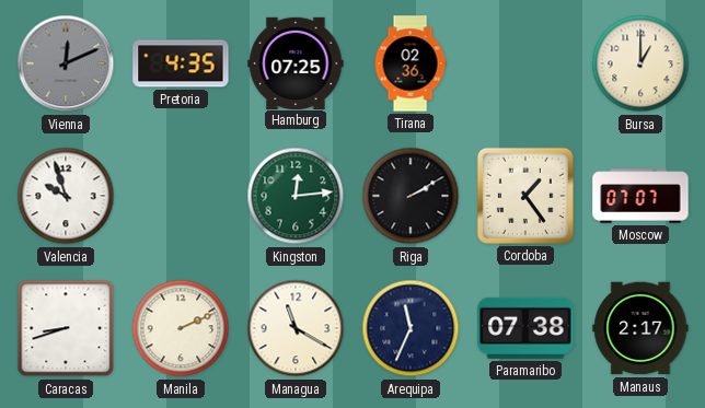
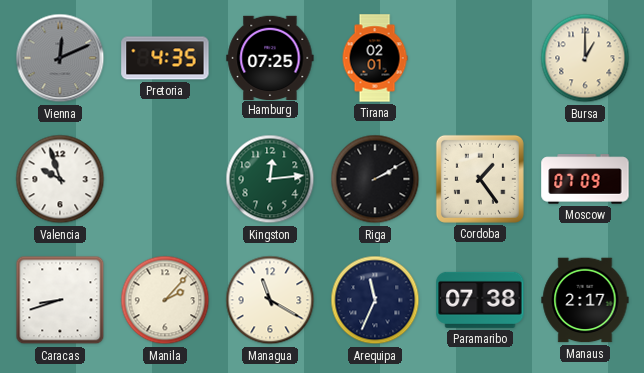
Tirana: 02:36 -> 02:01
Moscow: 07:07 -> 07:09
Manila: 2:11 -> 2:07
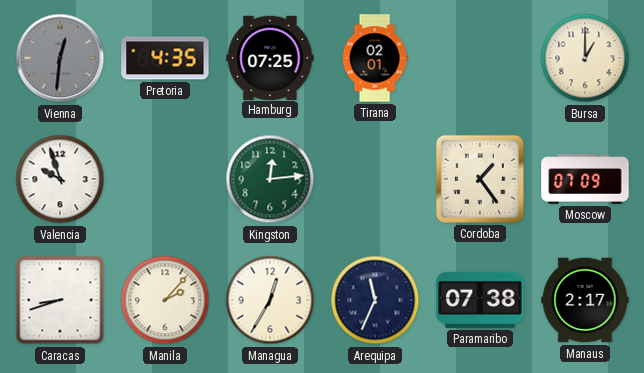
Vienna: 12:11 -> 12:31
Riga: 2:10 -> none
Managua: 11:20 -> 12:35
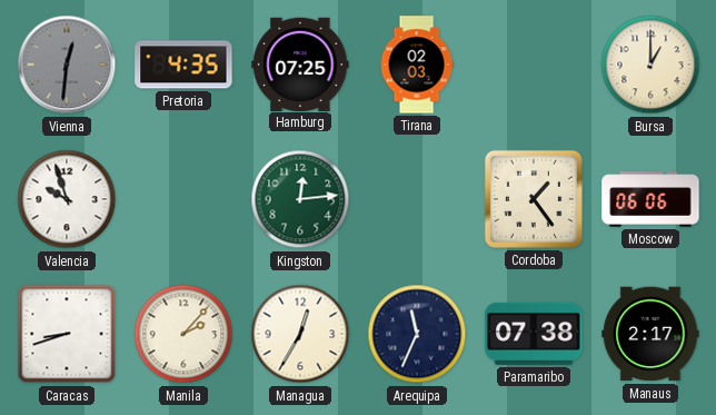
Tirana: 02:01 -> 02:03
Moscow: 07:09 -> 06:06
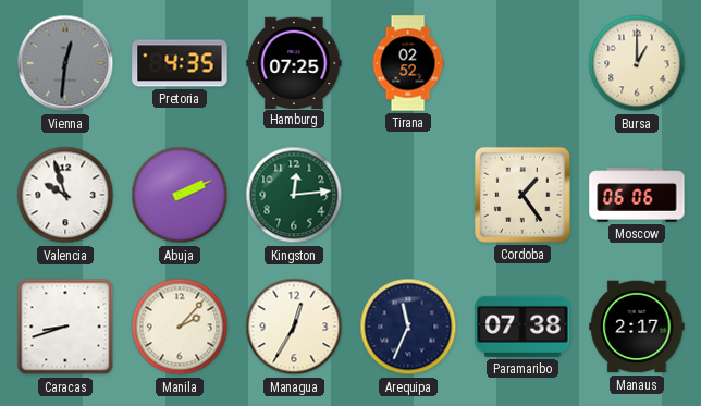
Tirana: 02:03 -> 02:52
Abuja: none -> 2:11
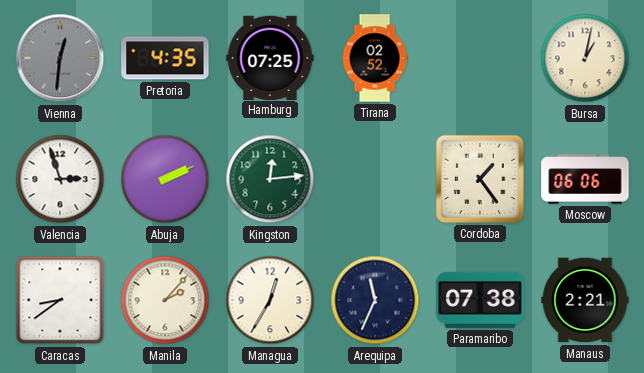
Bursa: 1:00 -> 1:02
Valencia: 9:57 -> 2:57
Caracas: 8:42 -> 8:39
Manaus: 2:17 -> 2:21
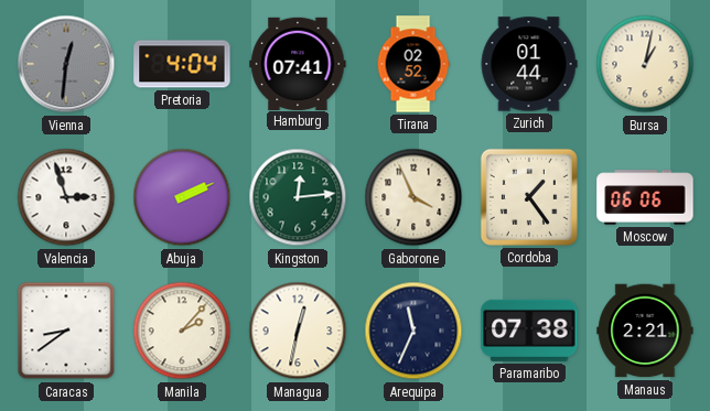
Pretoria: 4:35 -> 4:04
Hamburg: 07:25 -> 07:41
Zurich: none -> 01:44
Gaborone: none -> 3:56
Managua: 12:35 -> 12:32
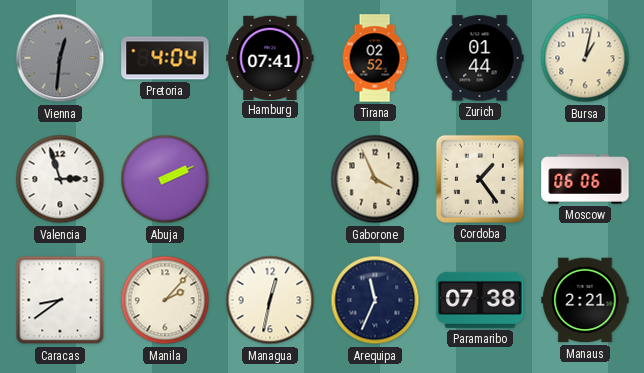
Kingston: 12:14 -> none
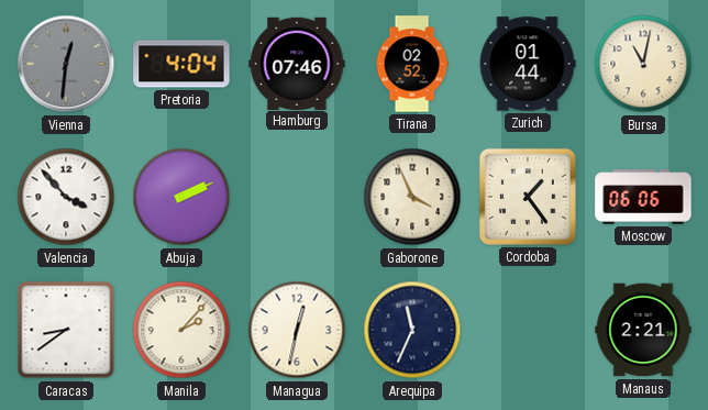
Hamburg: 07:41 -> 07:46
Bursa: 1:02 -> 11:02
Valencia: 2:57 -> 3:53
Paramaribo: 07:38 -> none
